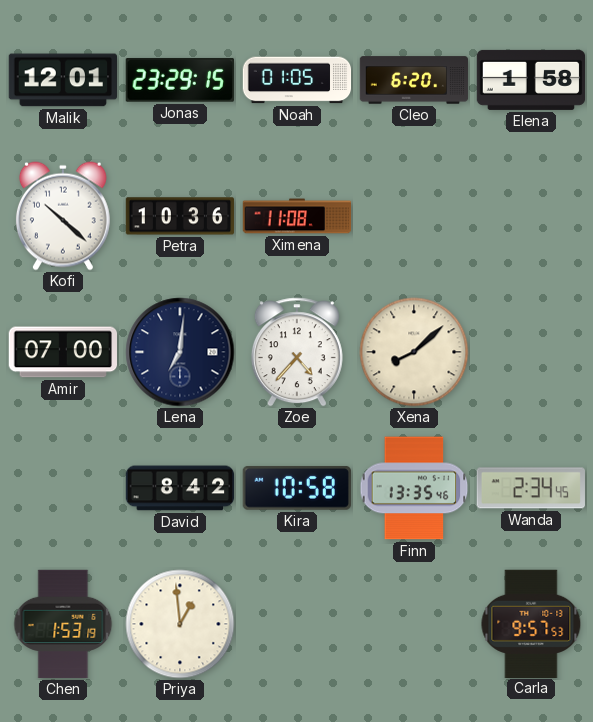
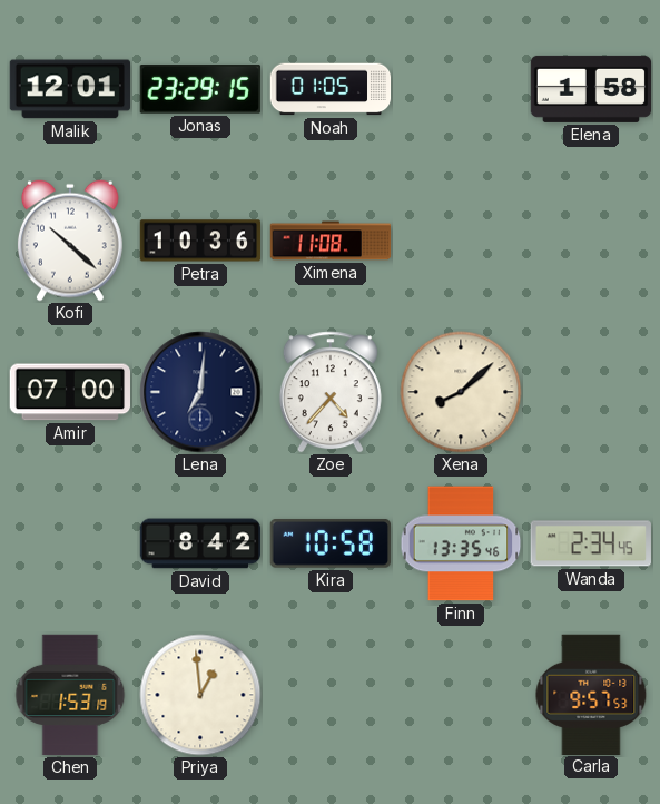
Cleo: 6:20 -> none
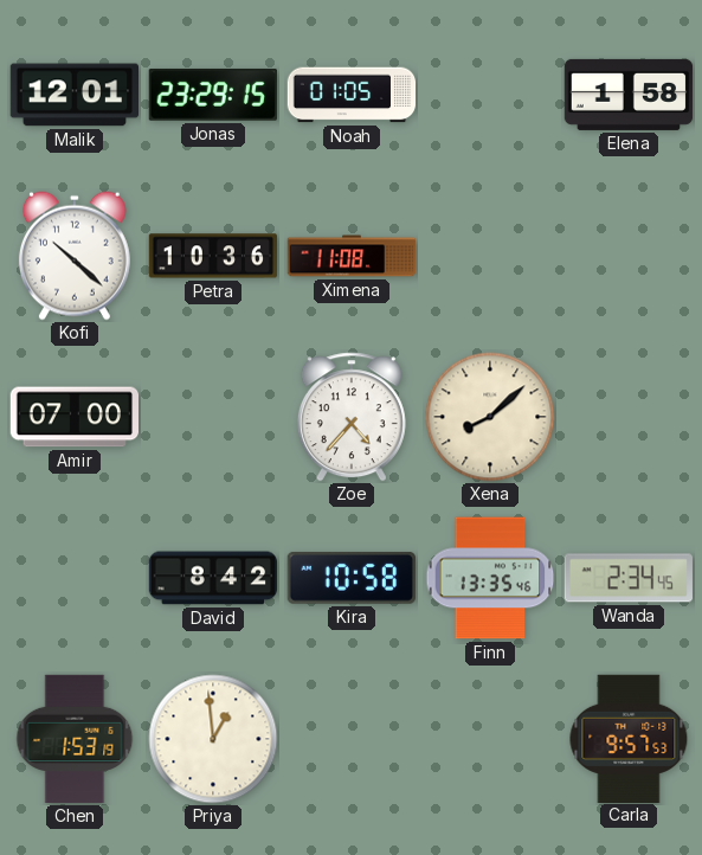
Lena: 7:01 -> none
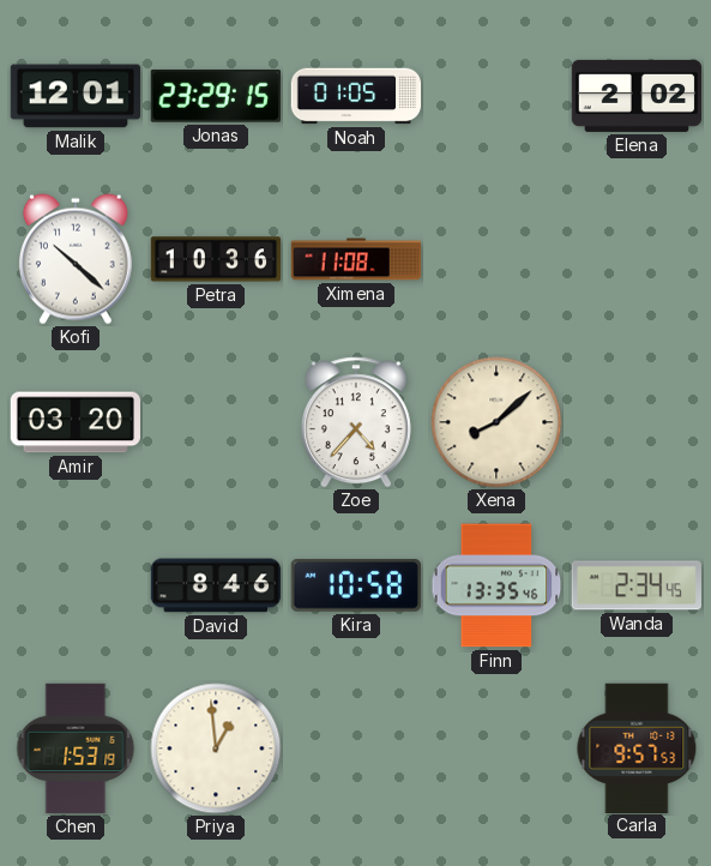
Elena: 1:58 -> 2:02
Amir: 07:00 -> 03:20
David: 8:42 -> 8:46
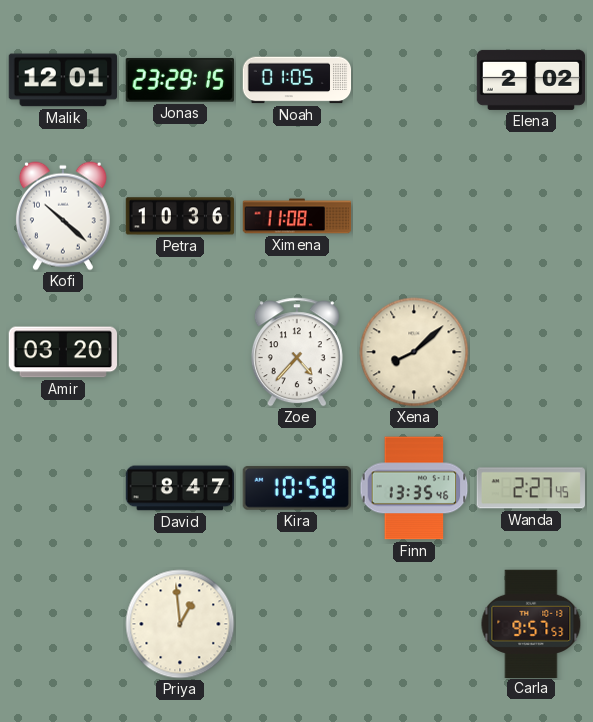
David: 8:46 -> 8:47
Wanda: 2:34 -> 2:27
Chen: 1:53 -> none
